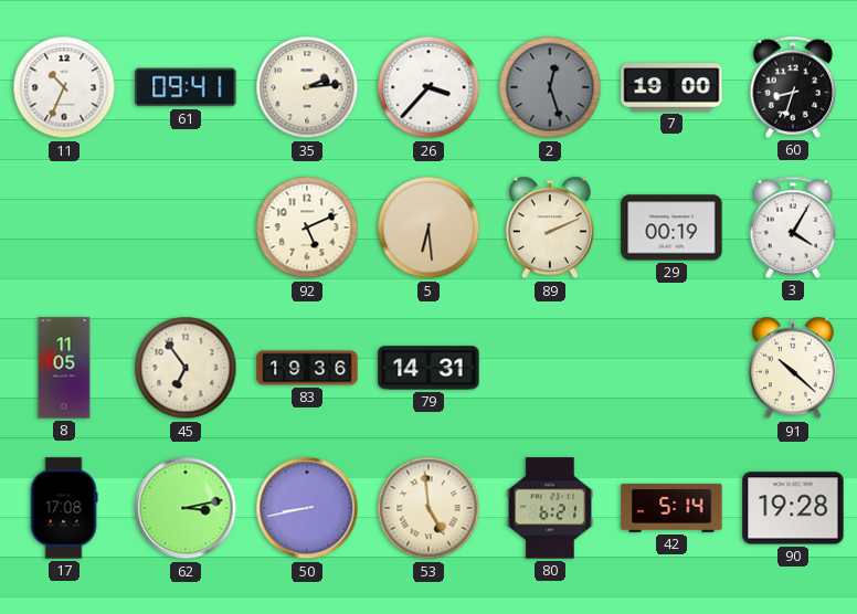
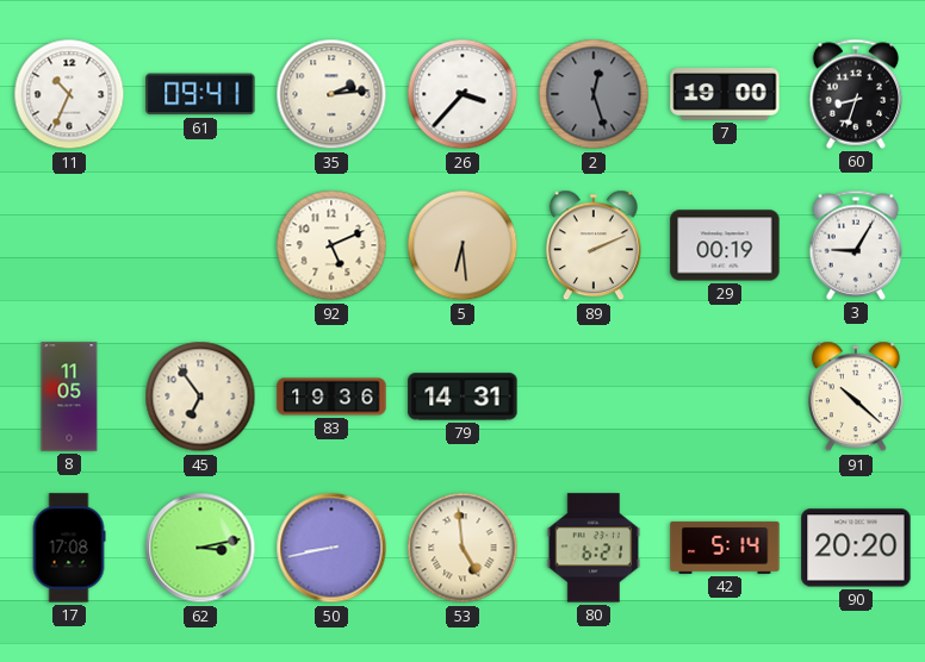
3: 4:05 -> 9:05
90: 19:28 -> 20:20
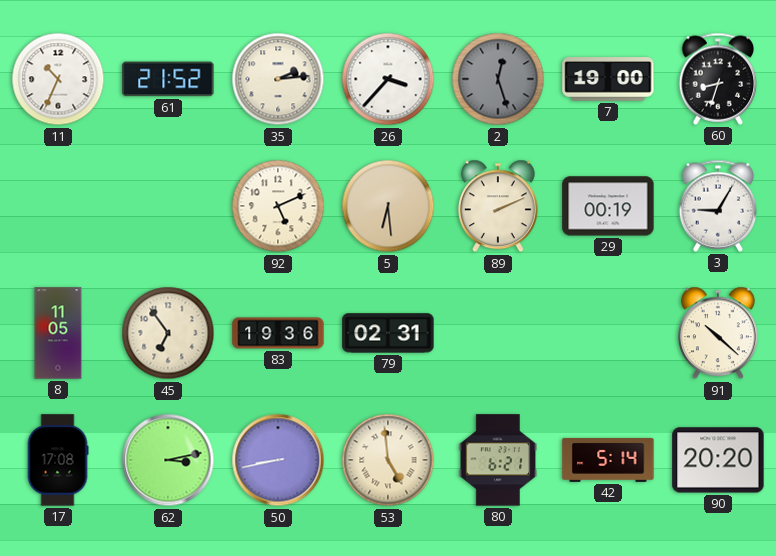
61: 09:41 -> 21:52
79: 14:31 -> 02:31
